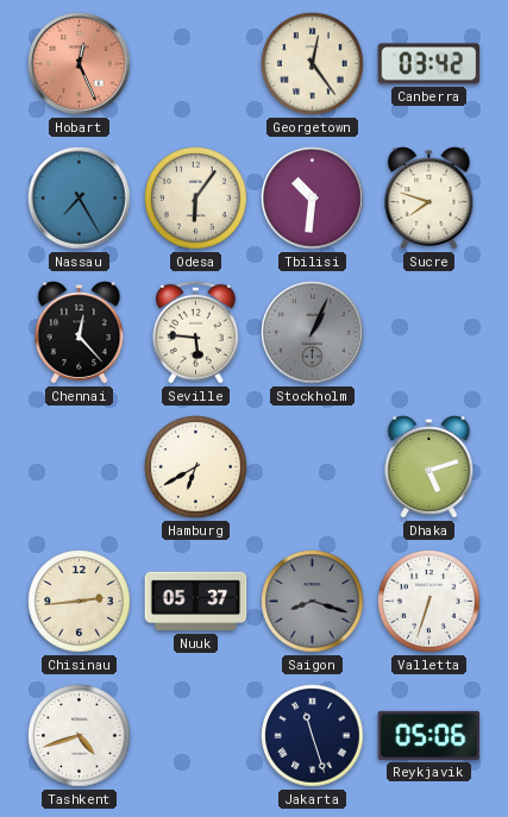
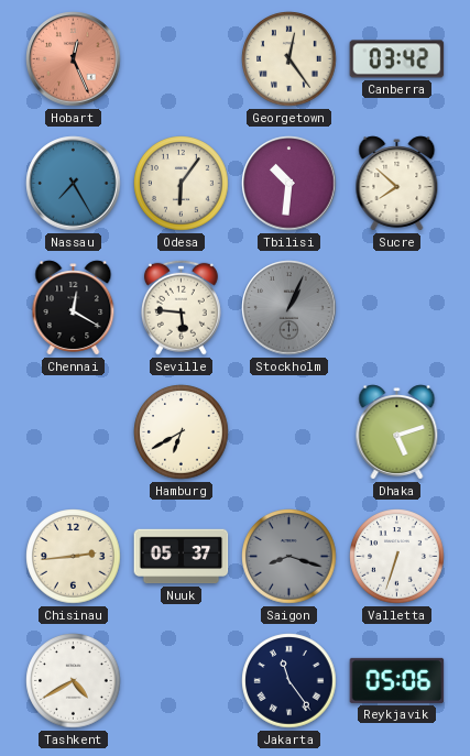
Sucre: 7:48 -> 7:52
Chennai: 12:23 -> 12:20
Tashkent: 4:42 -> 4:40
Jakarta: 11:27 -> 11:24
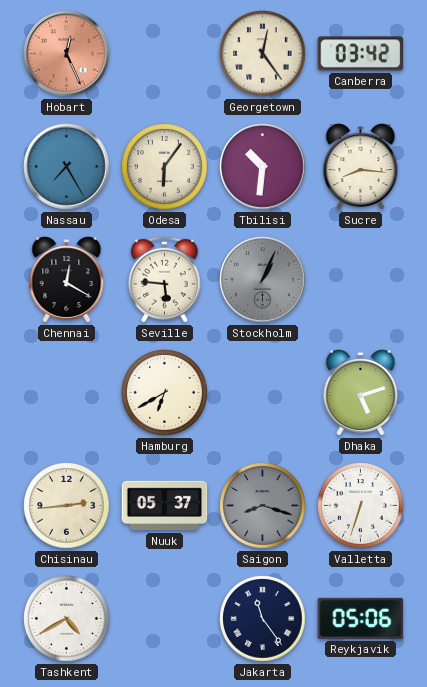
Sucre: 7:52 -> 8:16
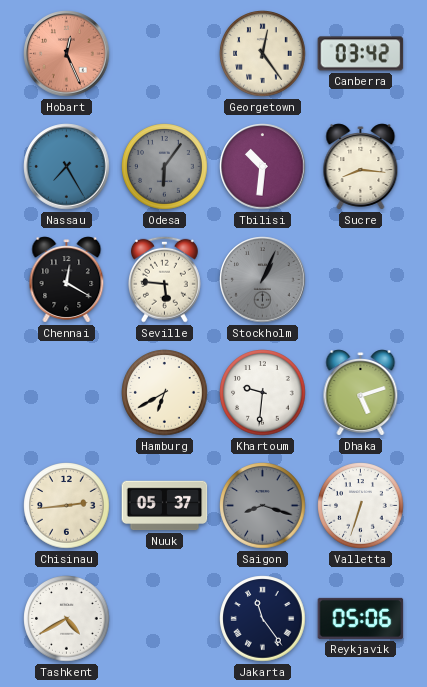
Odesa dial: cream -> grey
Khartoum: none -> 9:31
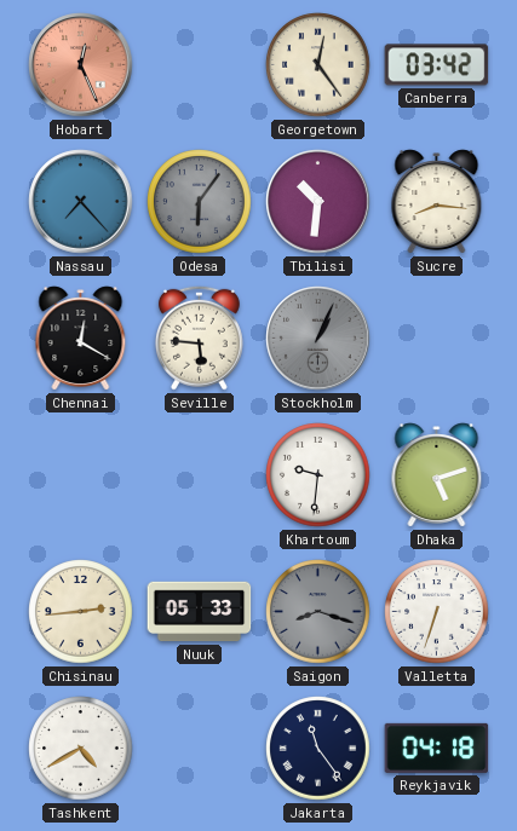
Nassau: 7:25 -> 7:23
Hamburg: 6:40 -> none
Nuuk: 05:37 -> 05:33
Reykjavik: 05:06 -> 04:18
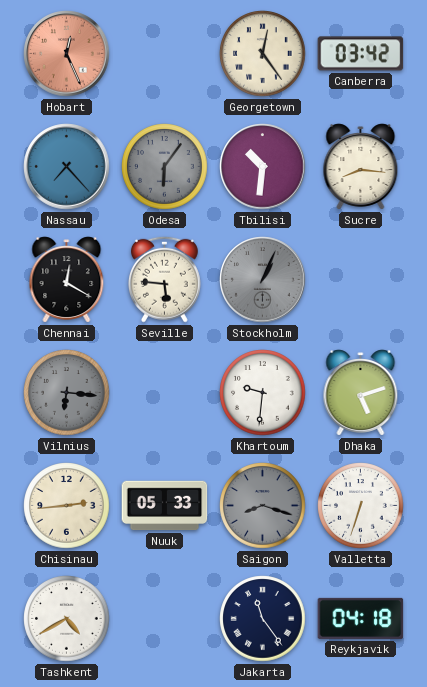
Vilnius: none -> 6:16
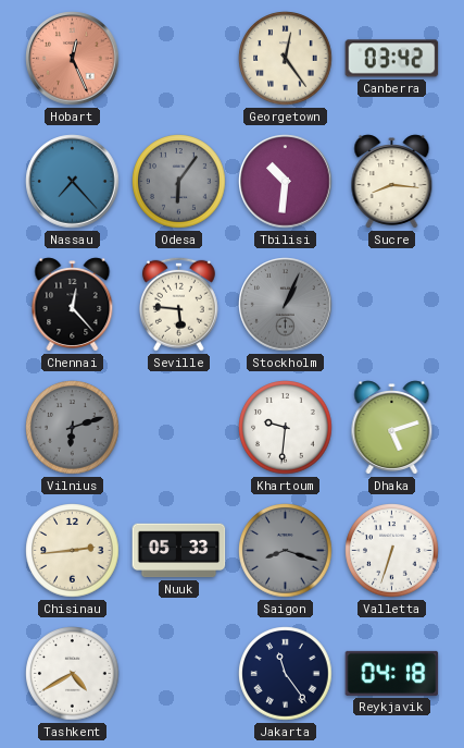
Chennai: 12:20 -> 12:23
Vilnius: 6:16 -> 6:12
